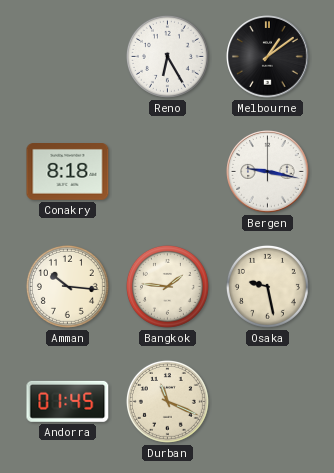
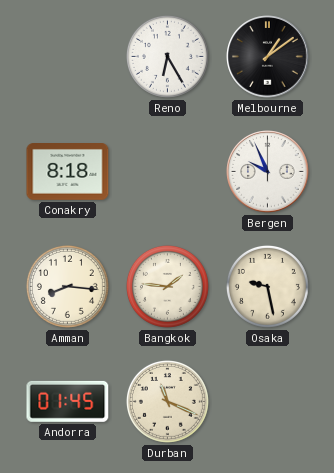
Bergen: 9:17 -> 9:56
Amman: 10:16 -> 8:16
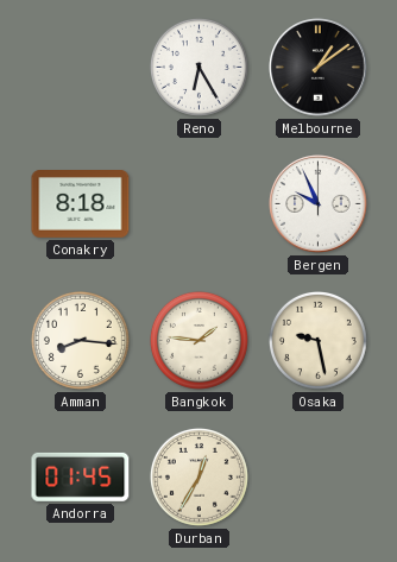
Durban: 11:19 -> 12:35
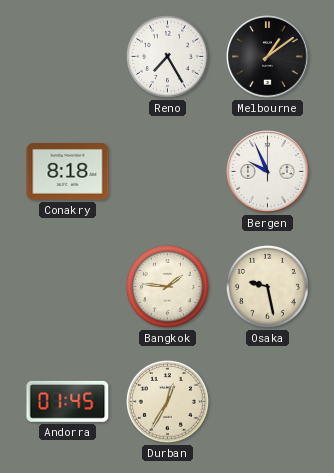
Reno: 6:25 -> 7:25
Amman: 8:16 -> none
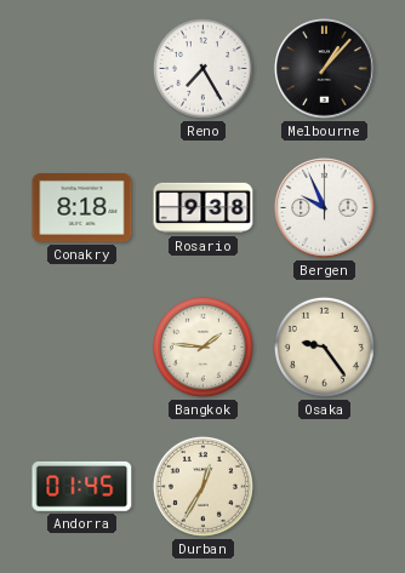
Melbourne: 1:09 -> 1:07
Rosario: none -> 9:38
Osaka: 9:28 -> 9:24
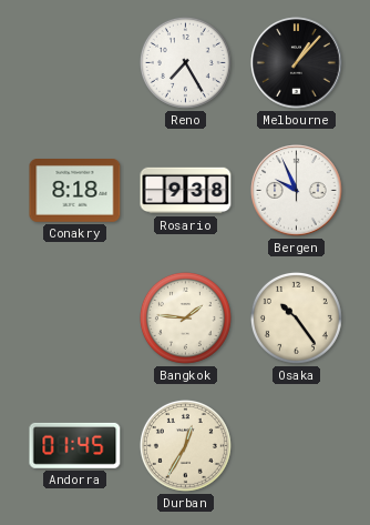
Osaka: 9:24 -> 10:24
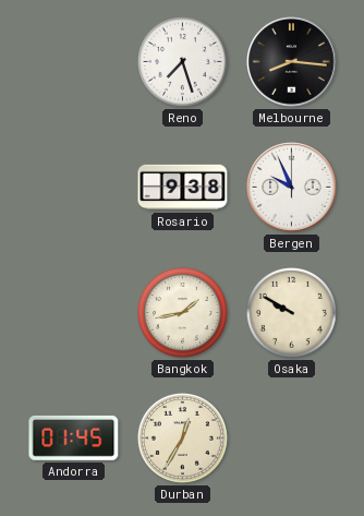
Reno: 7:25 -> 7:27
Melbourne: 1:07 -> 8:16
Conakry: 8:18 -> none
Bangkok: 1:46 -> 1:43
Osaka: 10:24 -> 9:50
